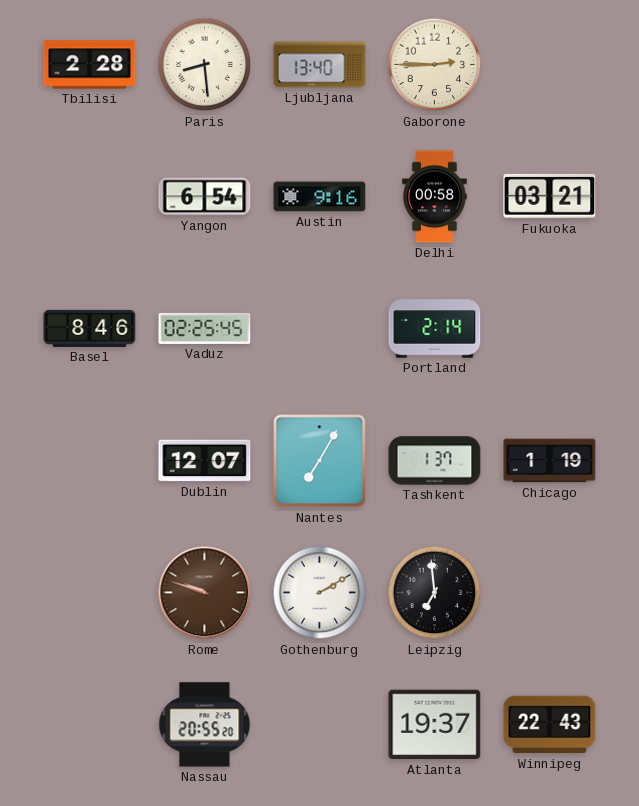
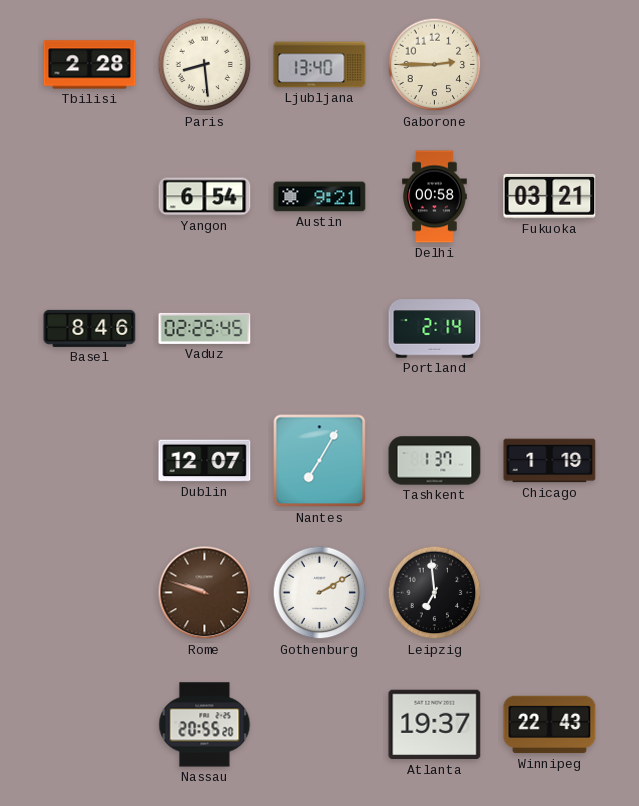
Austin: 9:16 -> 9:21
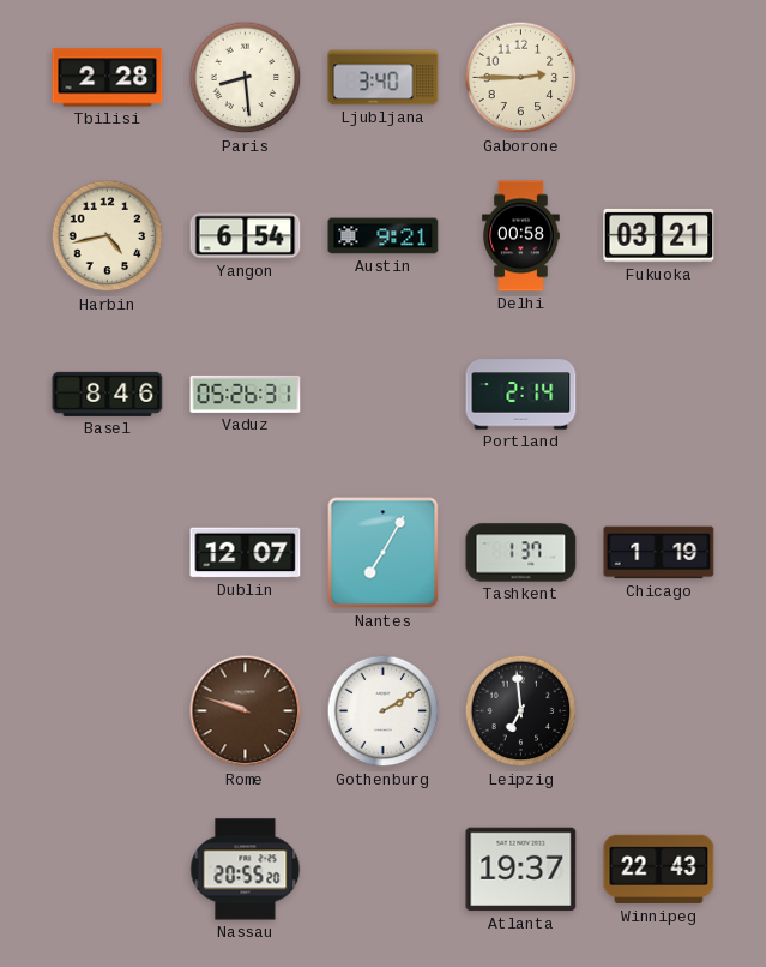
Ljubljana: 13:40 -> 3:40
Harbin: none -> 4:43
Vaduz: 02:25 -> 05:26
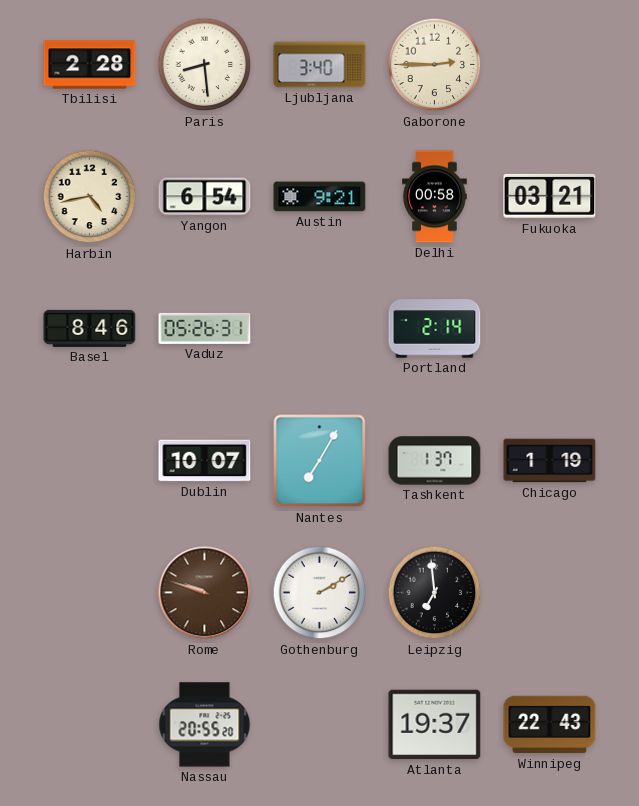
Dublin: 12:07 -> 10:07
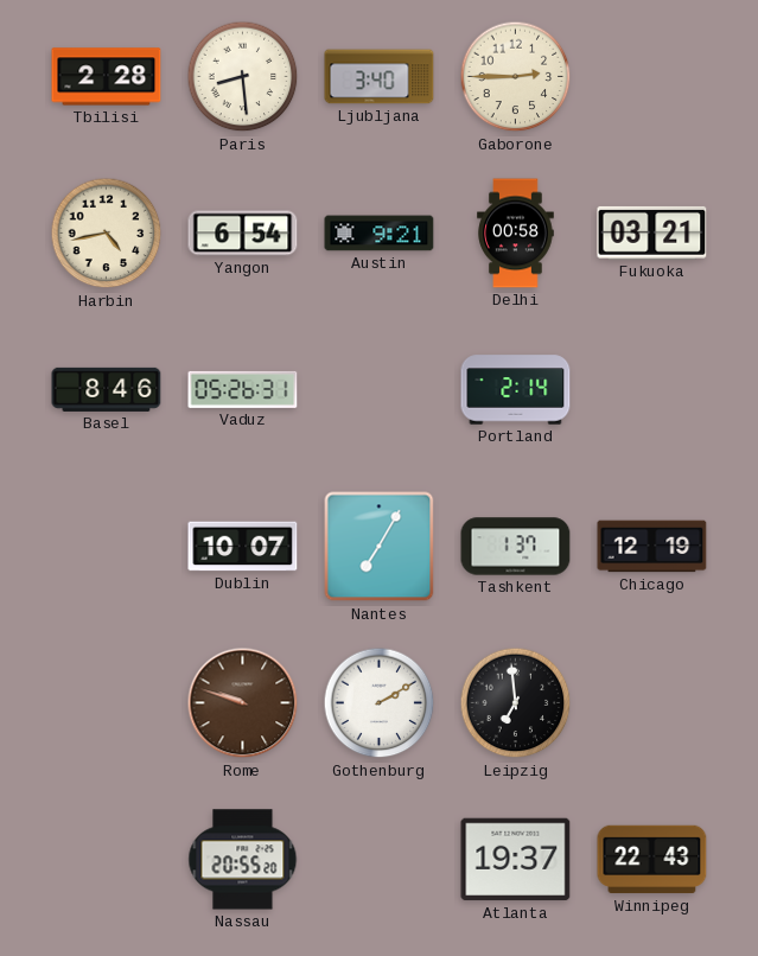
Chicago: 1:19 -> 12:19
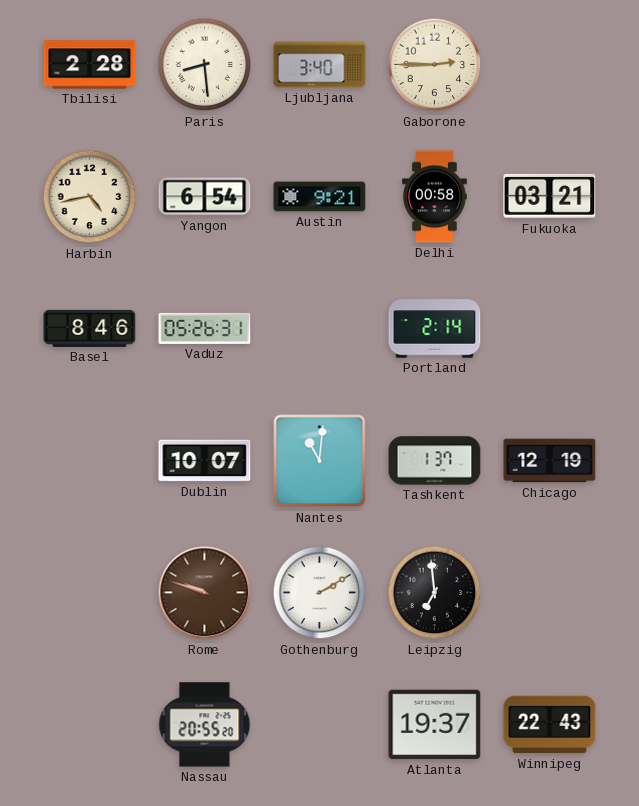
Nantes: 7:05 -> 11:01
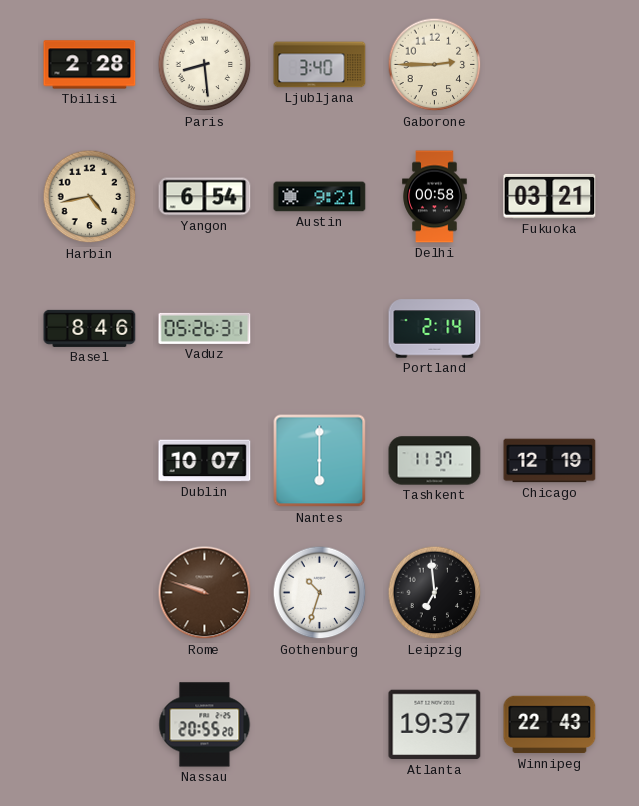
Nantes: 11:01 -> 6:00
Tashkent: 1:37 -> 11:37
Gothenburg: 2:10 -> 10:33
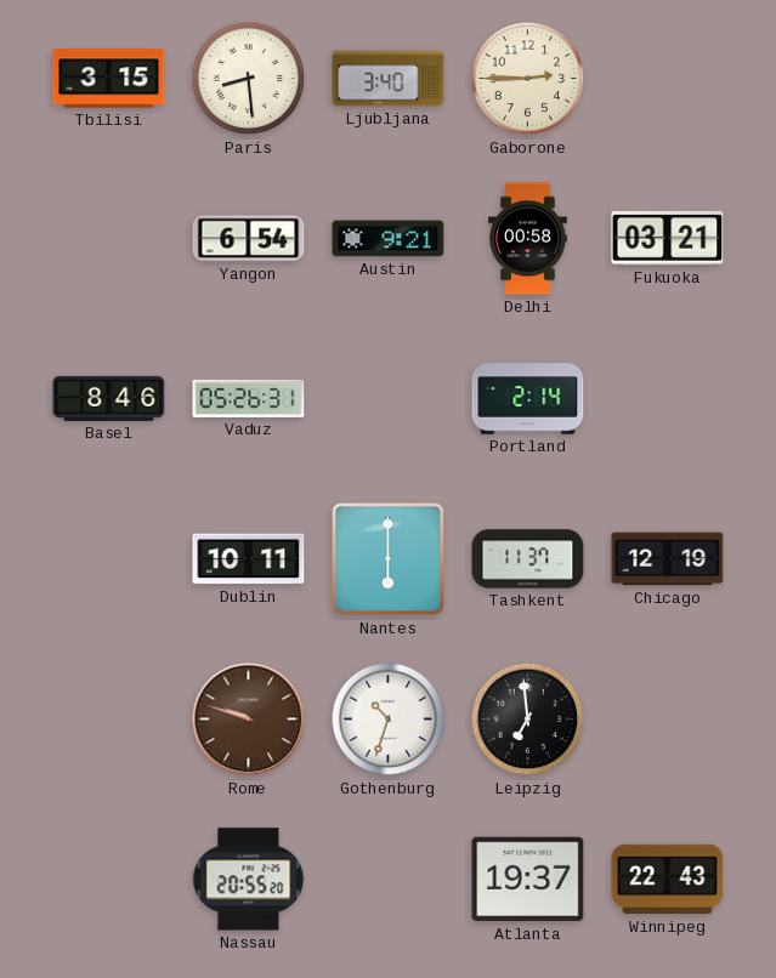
Tbilisi: 2:28 -> 3:15
Harbin: 4:43 -> none
Dublin: 10:07 -> 10:11
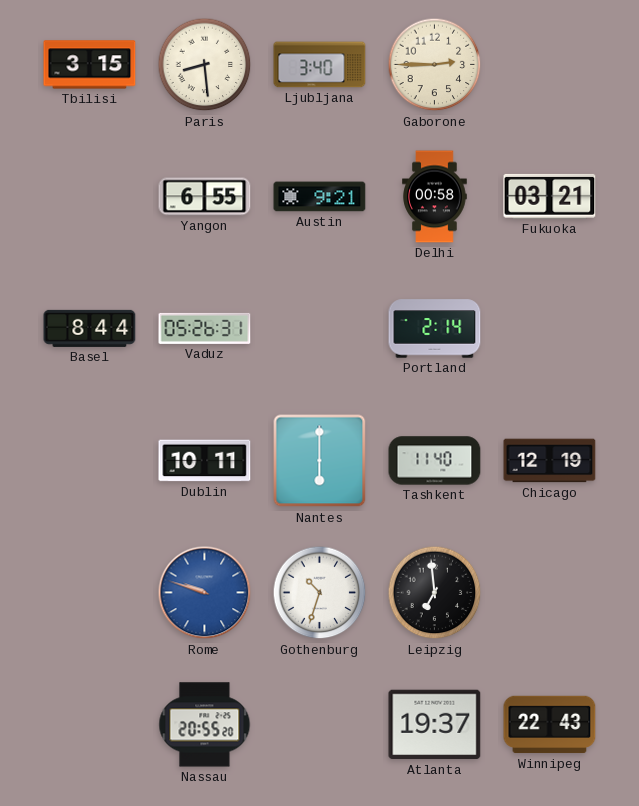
Yangon: 6:54 -> 6:55
Basel: 8:46 -> 8:44
Tashkent: 11:37 -> 11:40
Rome dial: brown -> blue
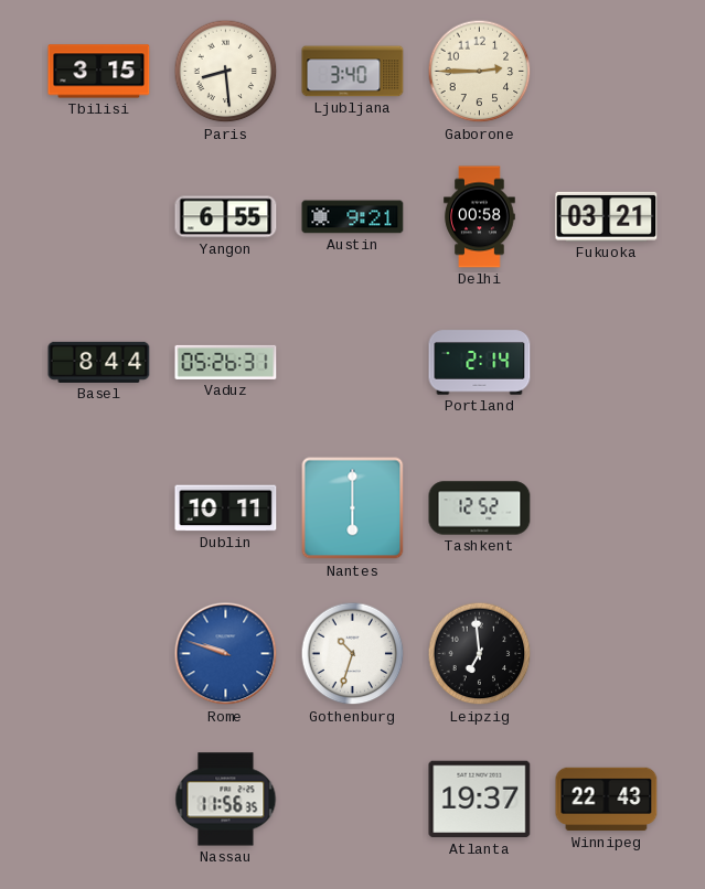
Tashkent: 11:40 -> 12:52
Chicago: 12:19 -> none
Nassau: 20:55 -> 11:56
